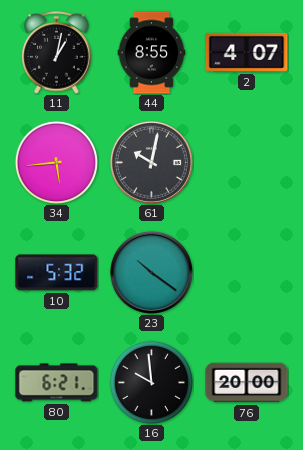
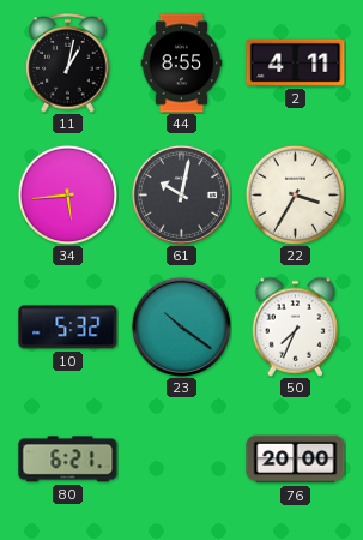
2: 4:07 -> 4:11
22: none -> 3:35
50: none -> 7:34
16: 9:59 -> none
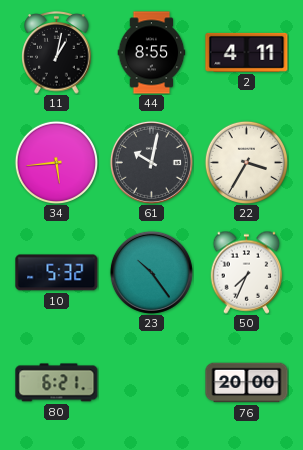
23: 10:21 -> 10:24
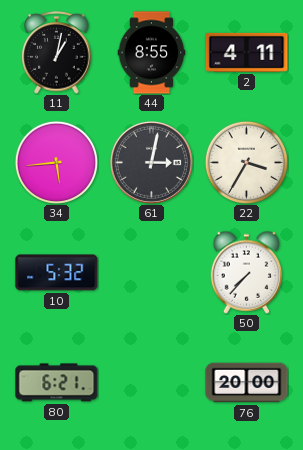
61: 10:02 -> 3:02
23: 10:24 -> none
50: 7:34 -> 7:37
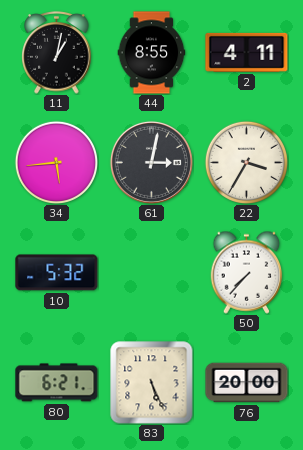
83: none -> 5:26
